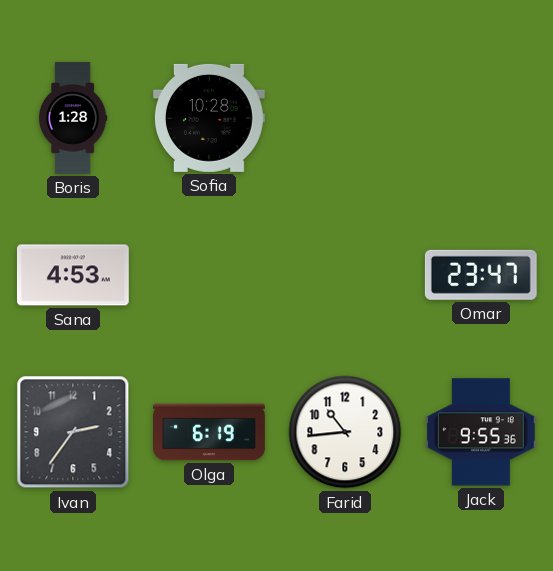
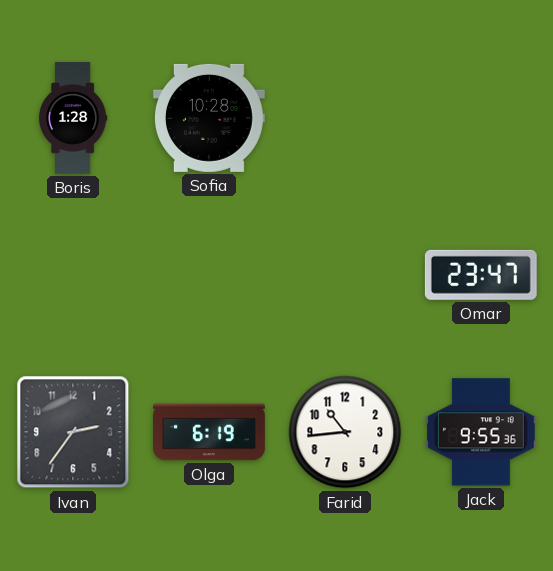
Sana: 4:53 -> none
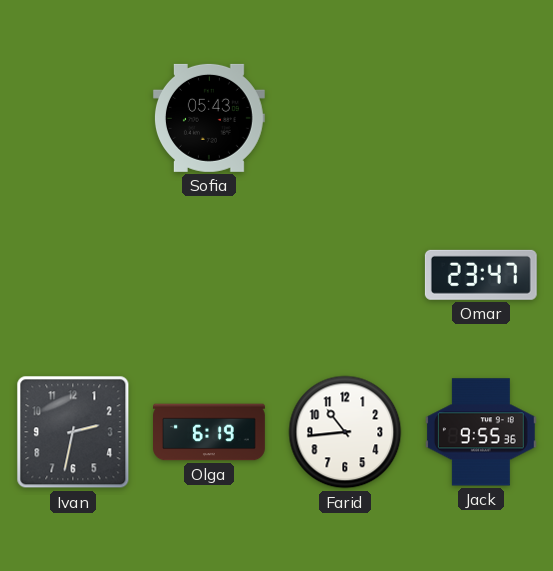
Boris: 1:28 -> none
Sofia: 10:28 -> 05:43
Ivan: 2:36 -> 2:32
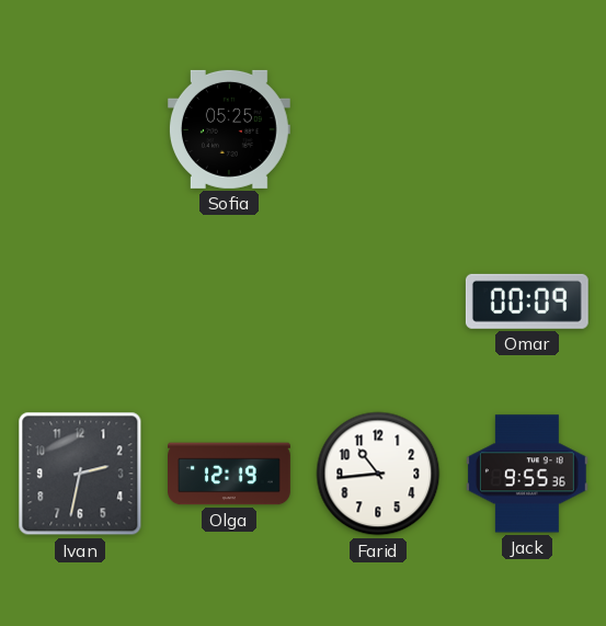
Sofia: 05:43 -> 05:25
Omar: 23:47 -> 00:09
Olga: 6:19 -> 12:19
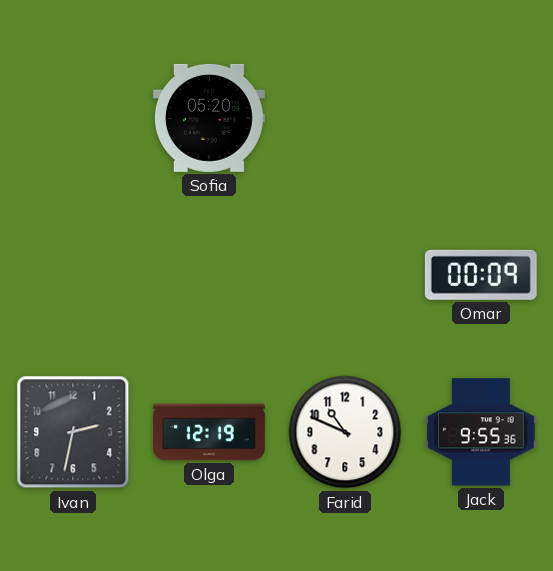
Sofia: 05:25 -> 05:20
Farid: 10:44 -> 10:49
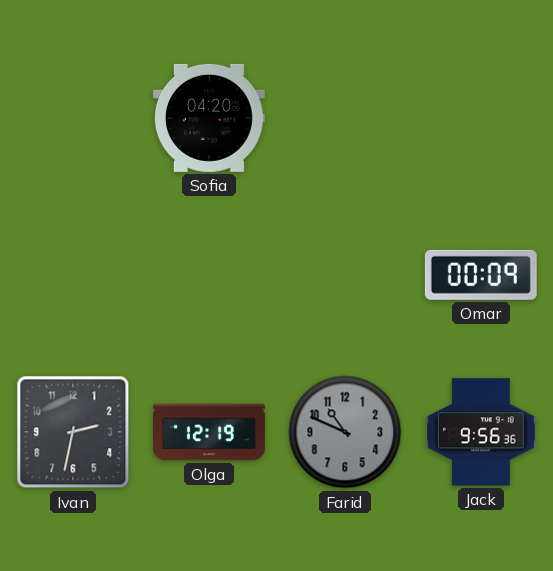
Sofia: 05:20 -> 04:20
Farid dial: white -> grey
Jack: 9:55 -> 9:56
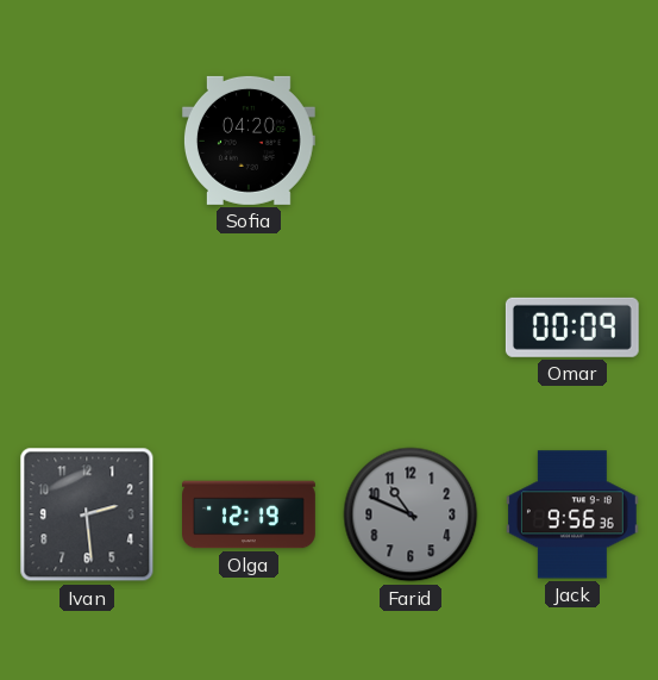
Ivan: 2:32 -> 2:29
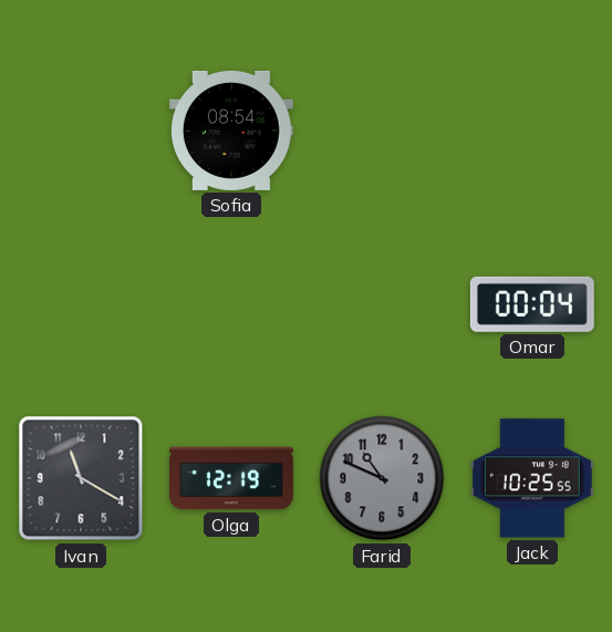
Sofia: 04:20 -> 08:54
Omar: 00:09 -> 00:04
Ivan: 2:29 -> 11:20
Jack: 9:56 -> 10:25
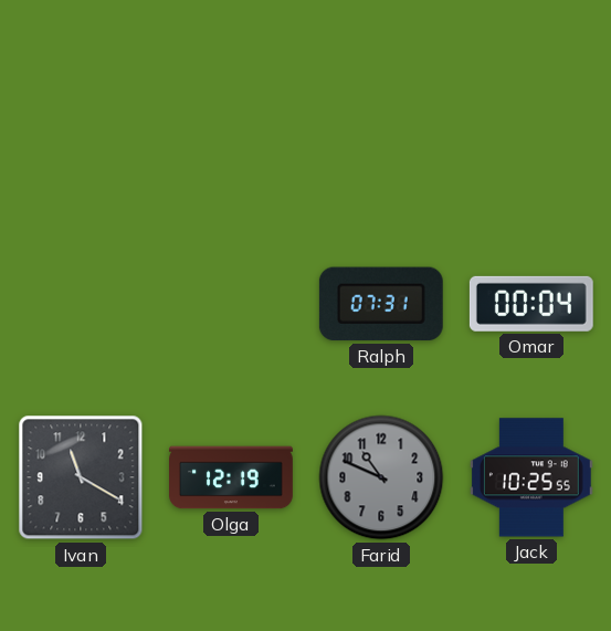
Sofia: 08:54 -> none
Ralph: none -> 07:31
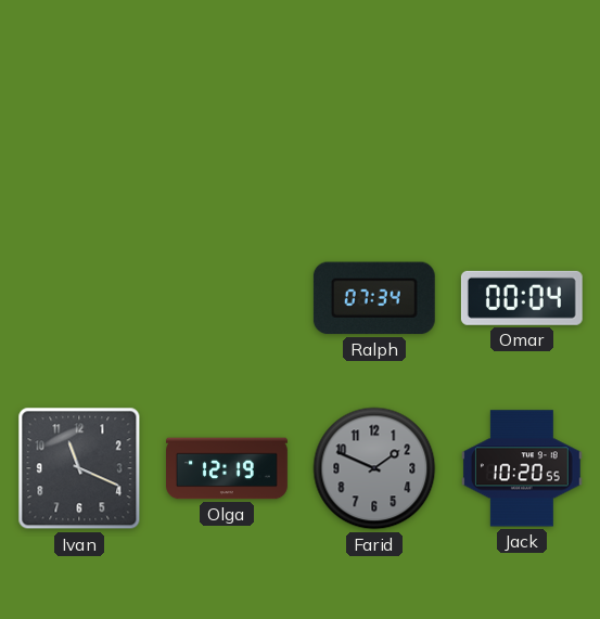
Ralph: 07:31 -> 07:34
Ivan: 11:20 -> 11:19
Farid: 10:49 -> 1:49
Jack: 10:25 -> 10:20
